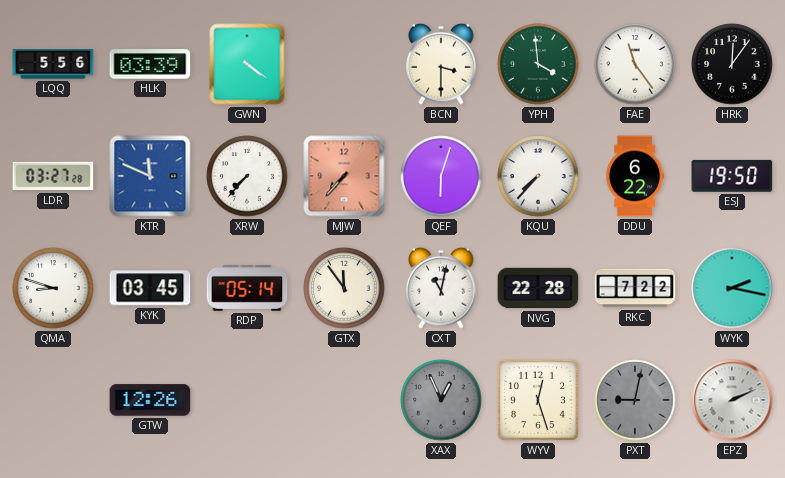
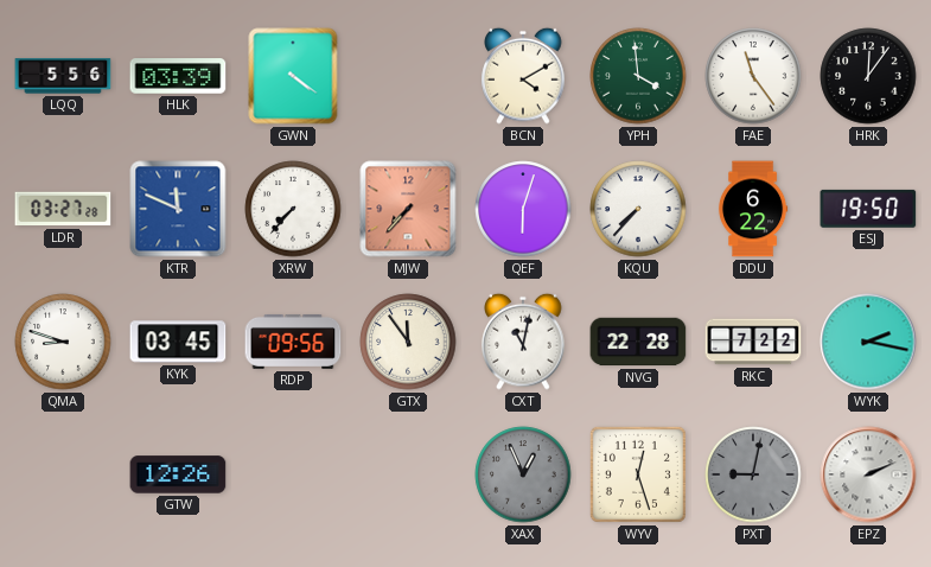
BCN: 3:30 -> 4:10
RDP: 05:14 -> 09:56
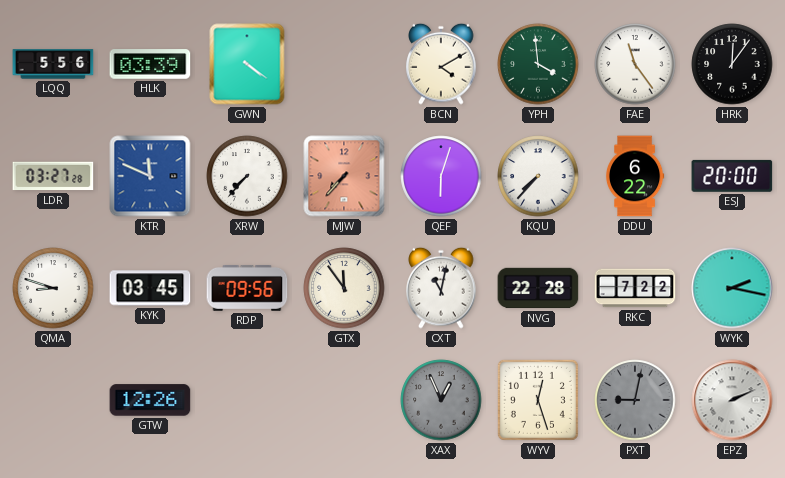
ESJ: 19:50 -> 20:00
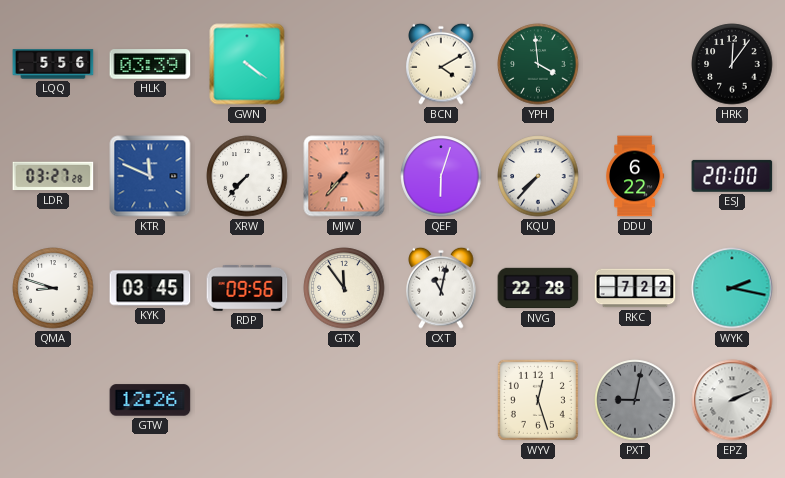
FAE: 11:24 -> none
XAX: 12:56 -> none
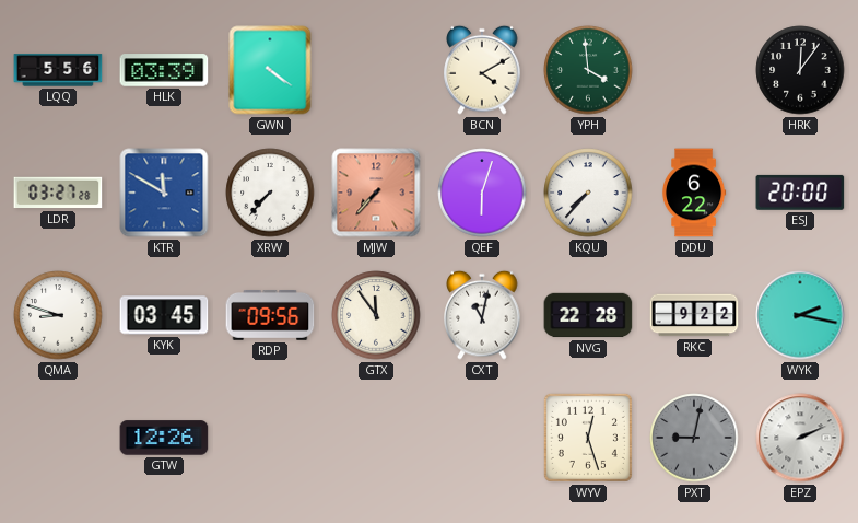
KTR: 11:49 -> 11:50
RKC: 7:22 -> 9:22
